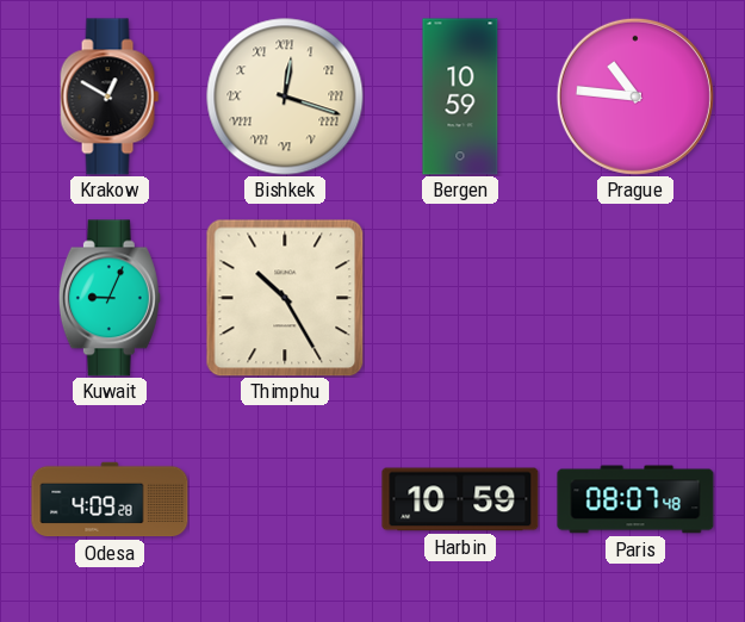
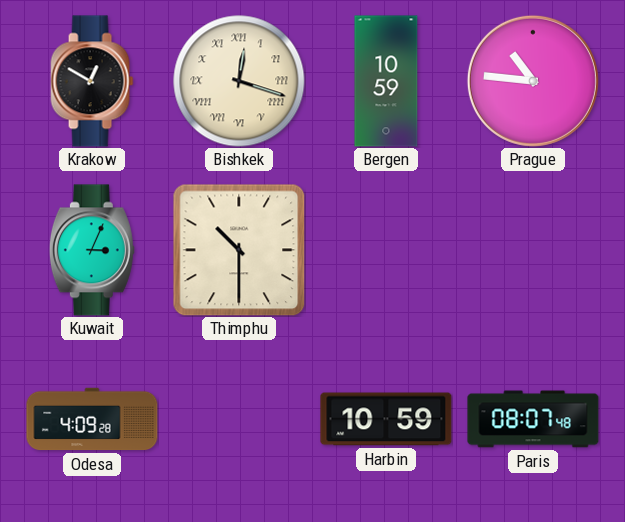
Kuwait: 9:04 -> 3:04
Thimphu: 10:25 -> 10:30
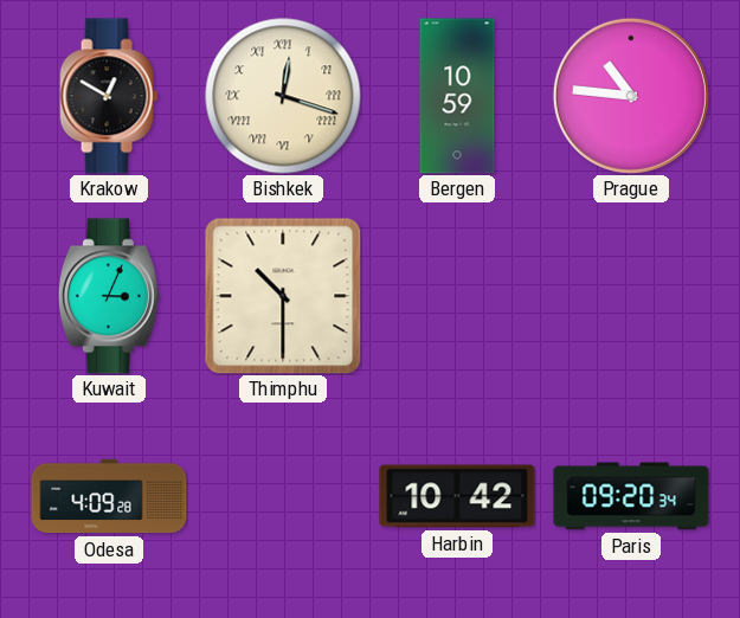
Harbin: 10:59 -> 10:42
Paris: 08:07 -> 09:20
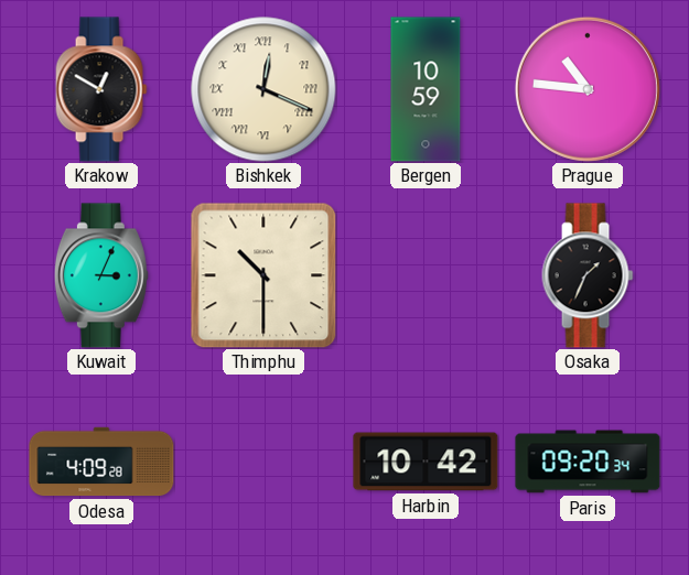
Bishkek: 12:18 -> 12:19
Osaka: none -> 1:34
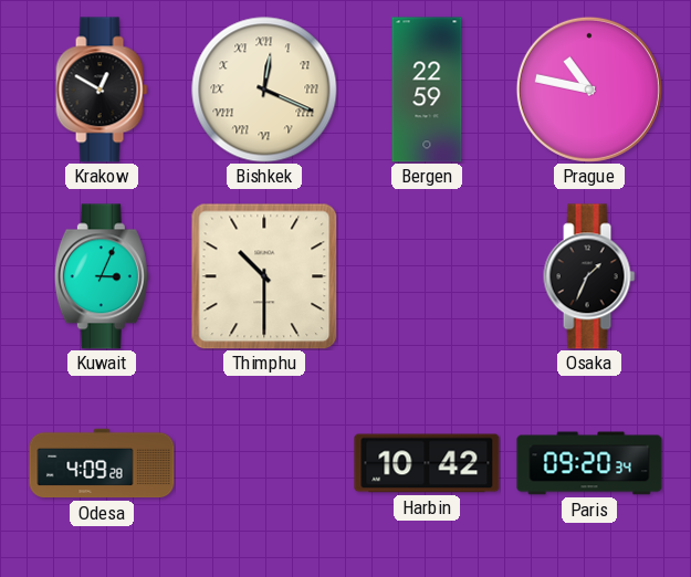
Bergen: 10:59 -> 22:59
Prague: 10:46 -> 10:47
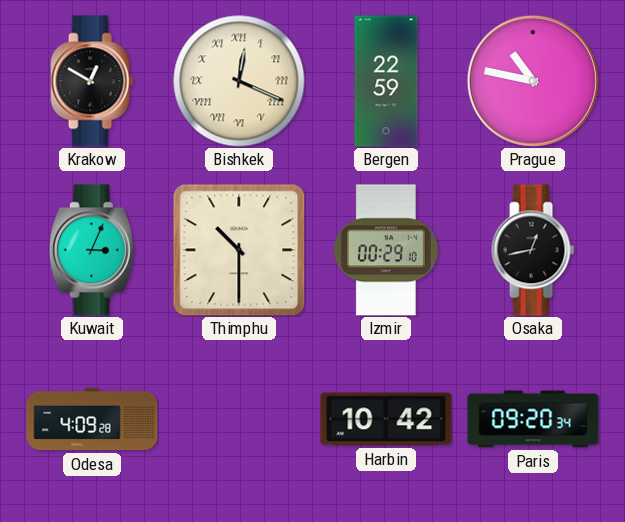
Izmir: none -> 00:29
Osaka: 1:34 -> 12:43
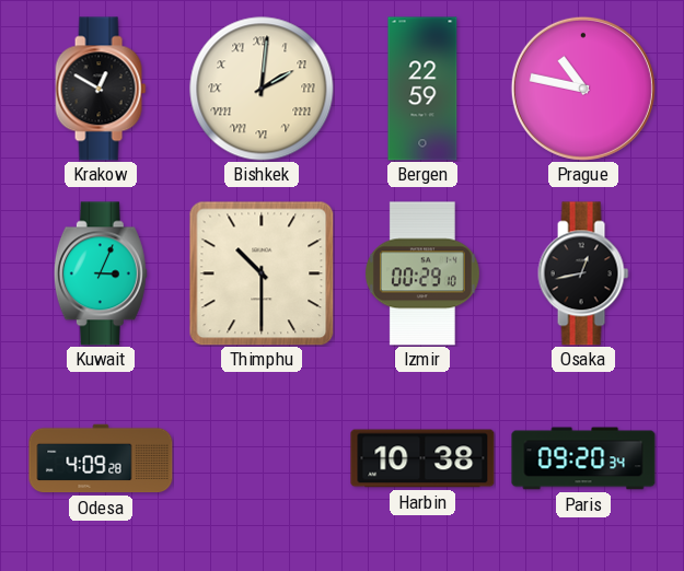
Bishkek: 12:19 -> 2:01
Harbin: 10:42 -> 10:38
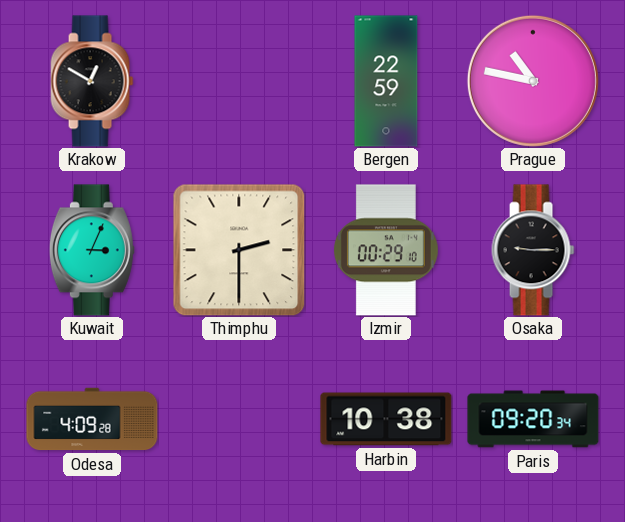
Bishkek: 2:01 -> none
Thimphu: 10:30 -> 2:30
Osaka: 12:43 -> 9:15
